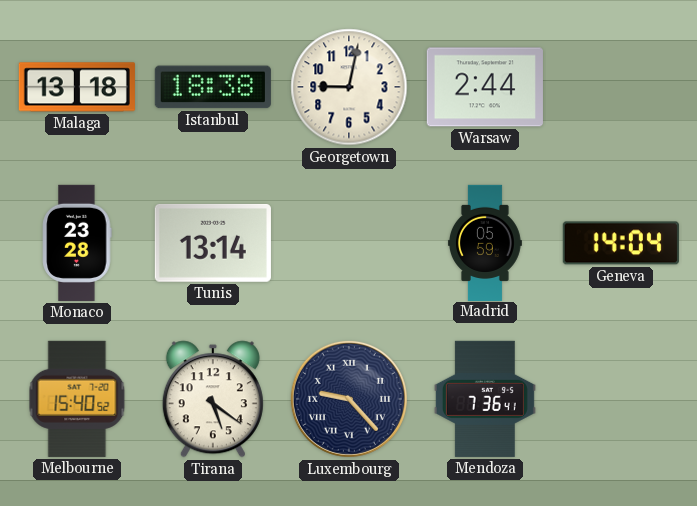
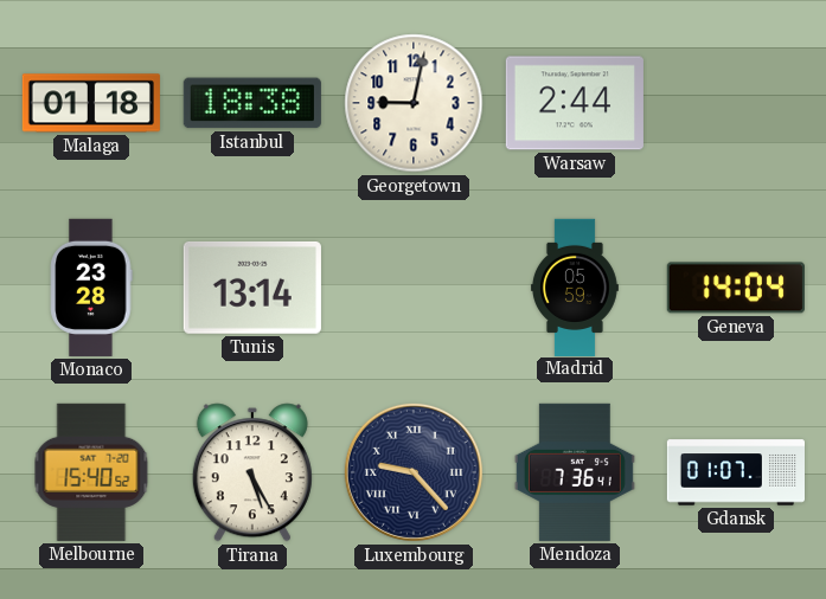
Malaga: 13:18 -> 01:18
Tirana: 5:21 -> 5:25
Gdansk: none -> 01:07
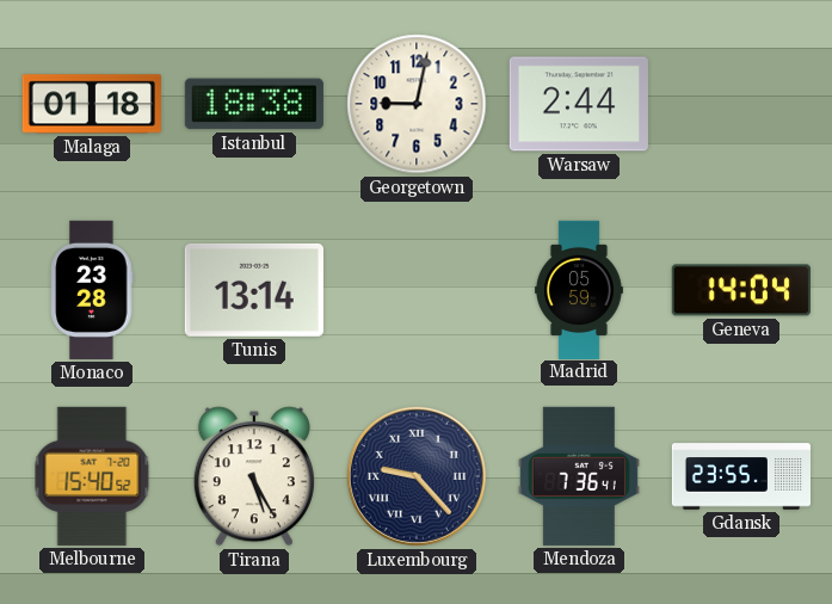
Gdansk: 01:07 -> 23:55
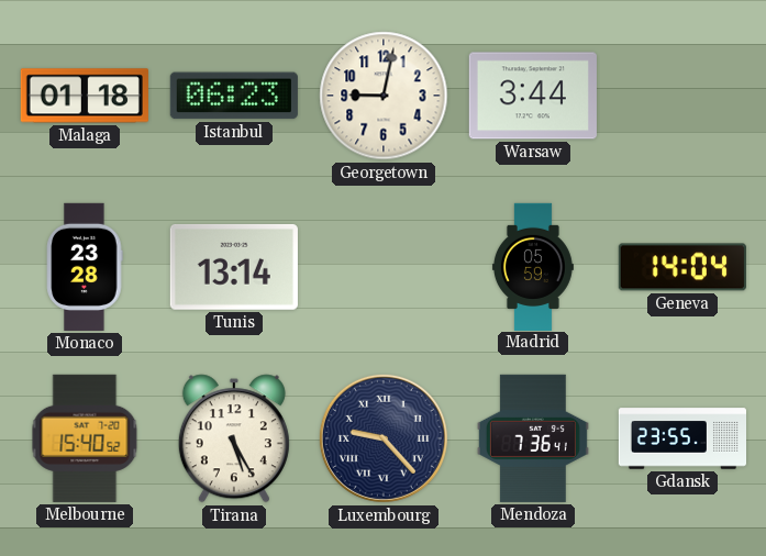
Istanbul: 18:38 -> 06:23
Warsaw: 2:44 -> 3:44
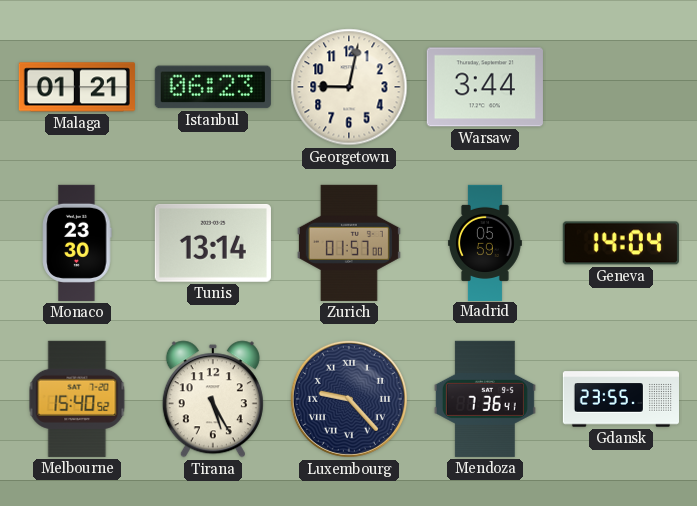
Malaga: 01:18 -> 01:21
Monaco: 23:28 -> 23:30
Zurich: none -> 01:57
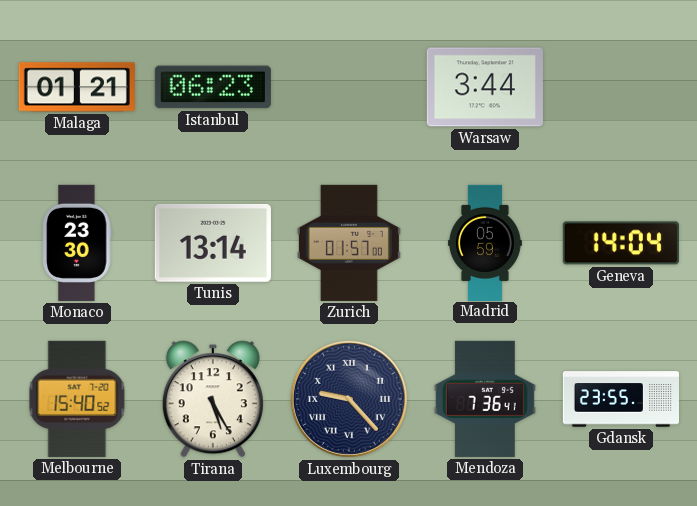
Georgetown: 9:02 -> none
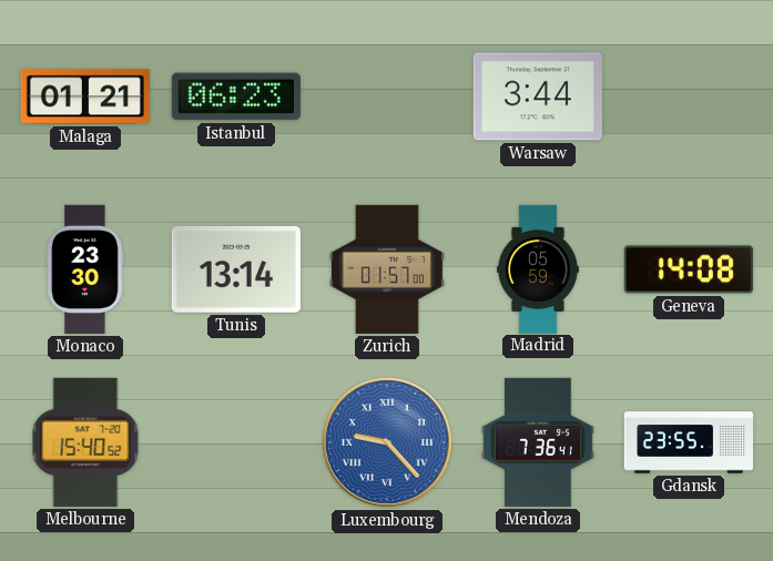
Geneva: 14:04 -> 14:08
Tirana: 5:25 -> none
Luxembourg dial: navy -> blue
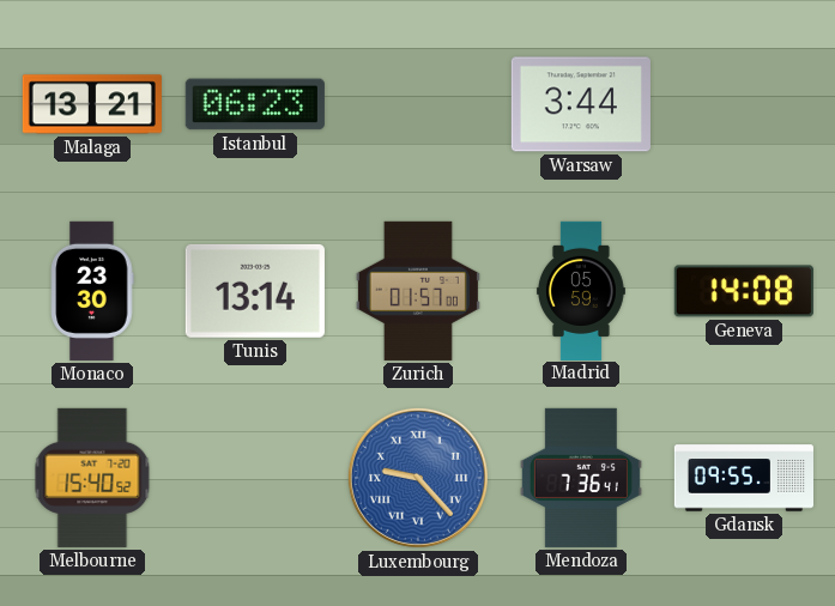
Malaga: 01:21 -> 13:21
Gdansk: 23:55 -> 09:55
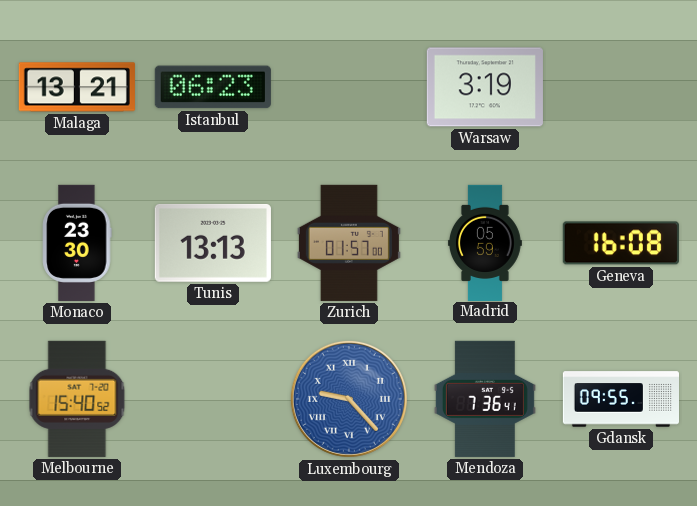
Warsaw: 3:44 -> 3:19
Tunis: 13:14 -> 13:13
Geneva: 14:08 -> 16:08
